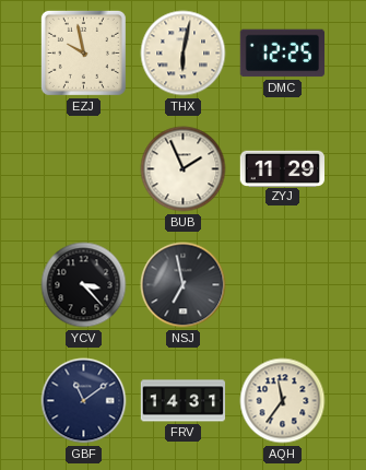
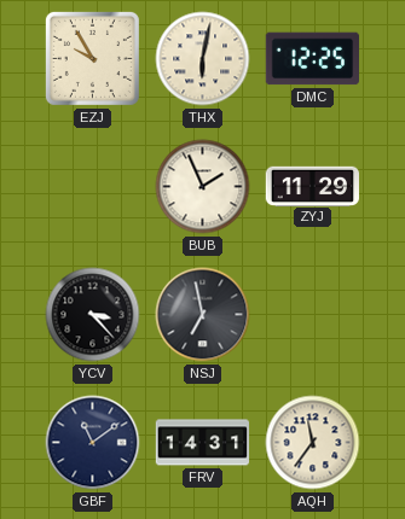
EZJ: 9:58 -> 9:55
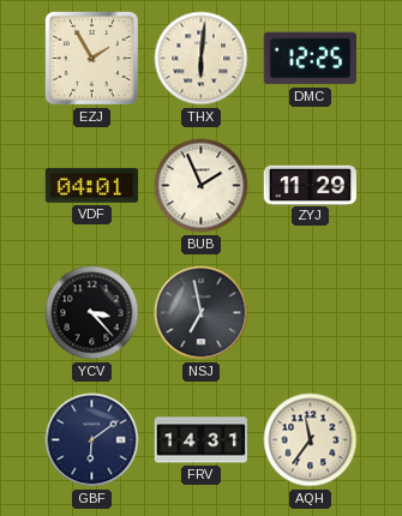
EZJ: 9:55 -> 1:55
THX: 6:02 -> 6:01
VDF: none -> 04:01
GBF: 11:09 -> 6:09
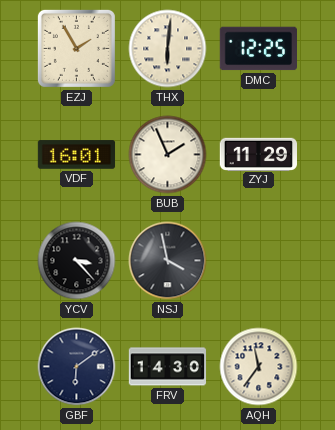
VDF: 04:01 -> 16:01
NSJ: 6:58 -> 3:58
FRV: 14:31 -> 14:30
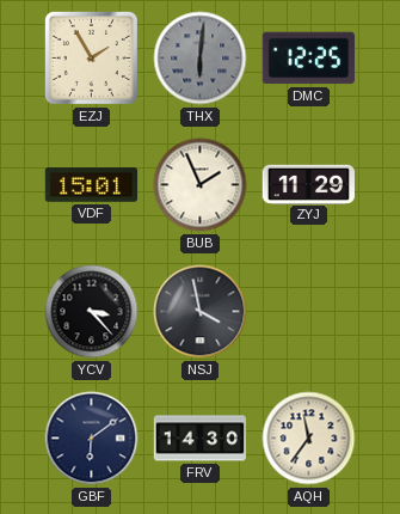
THX dial: cream -> grey
VDF: 16:01 -> 15:01
